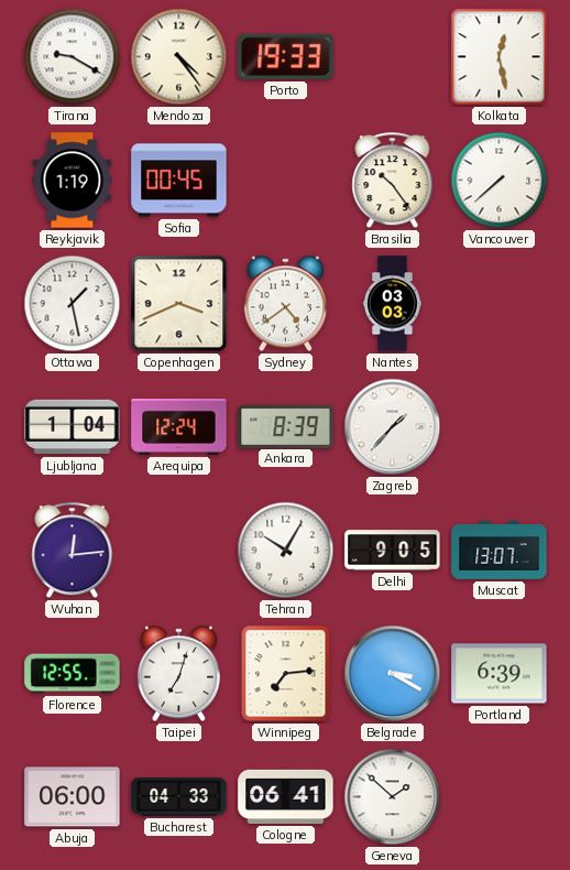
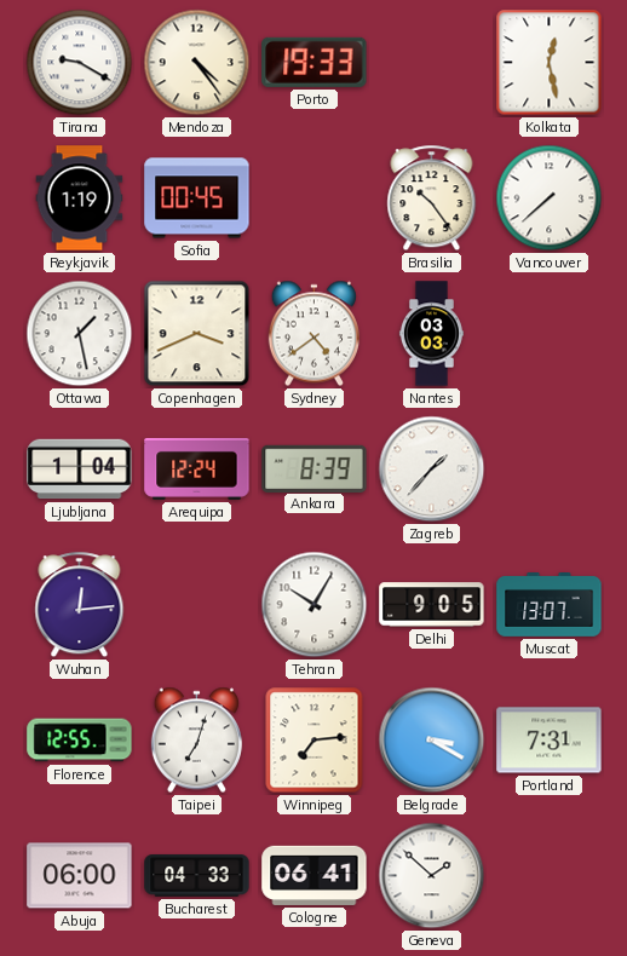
Portland: 6:39 -> 7:31
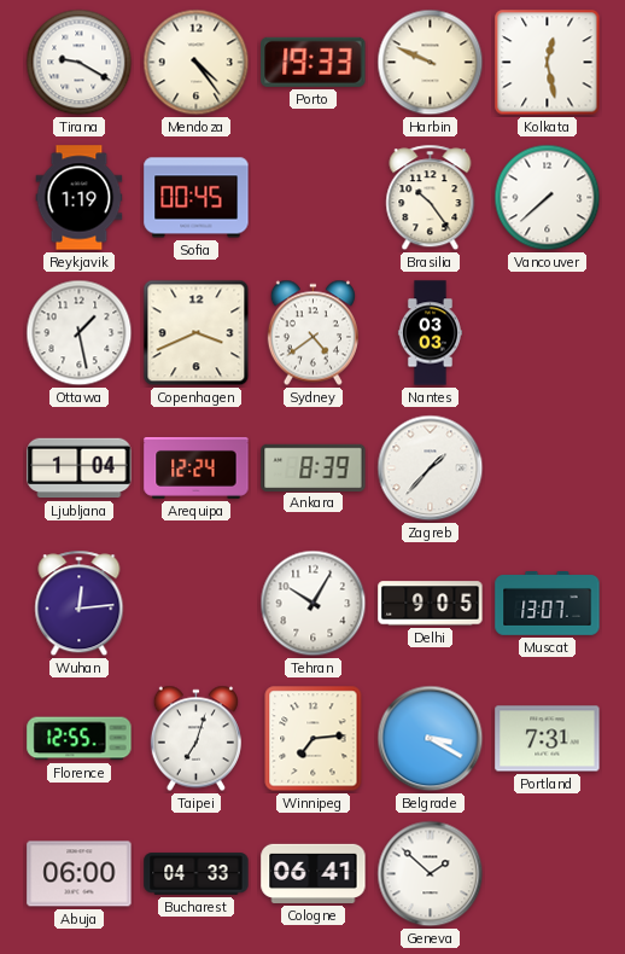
Harbin: none -> 9:49
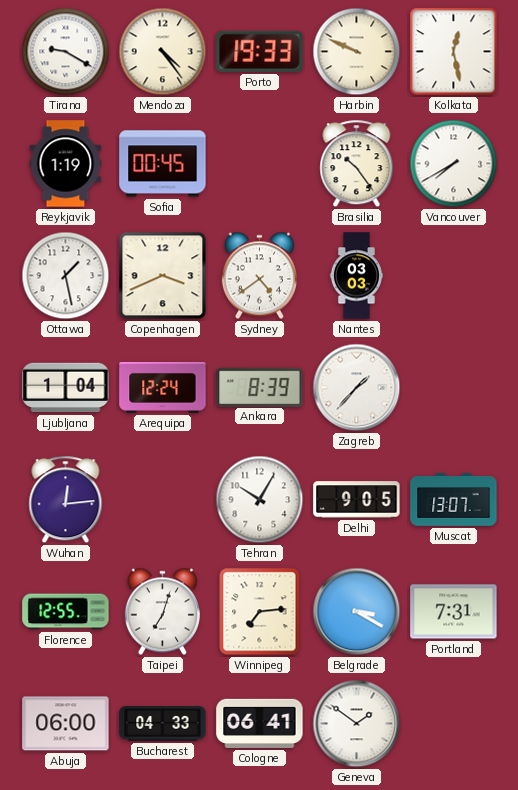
Vancouver: 7:38 -> 7:40
Geneva: 1:52 -> 1:51
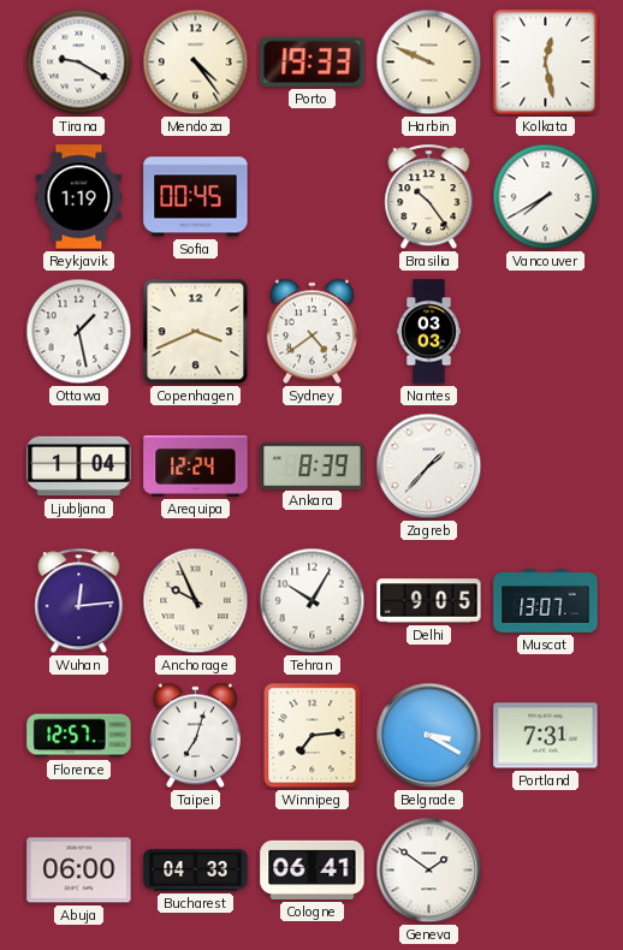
Anchorage: none -> 9:56
Florence: 12:55 -> 12:57
